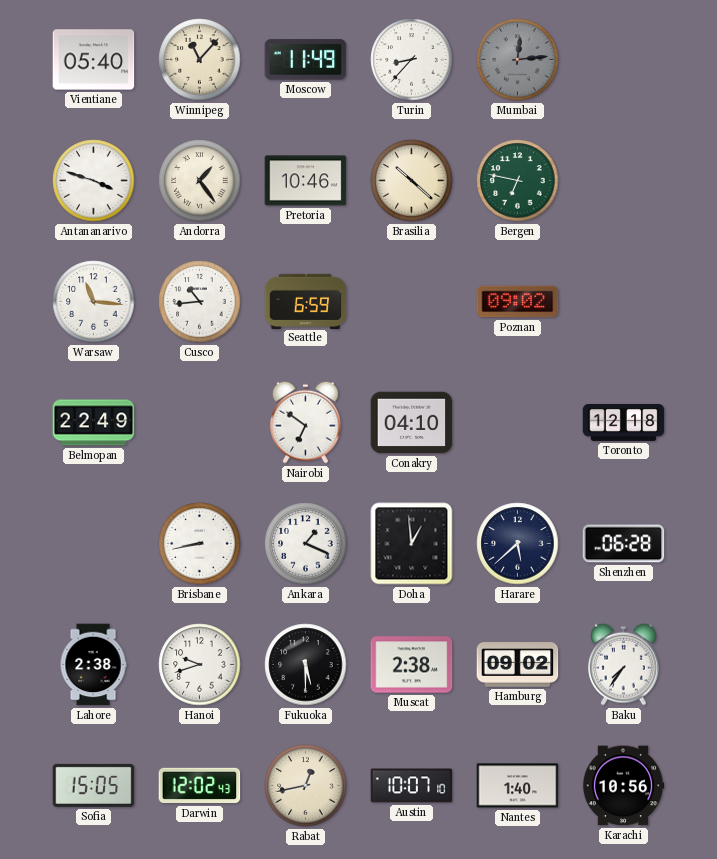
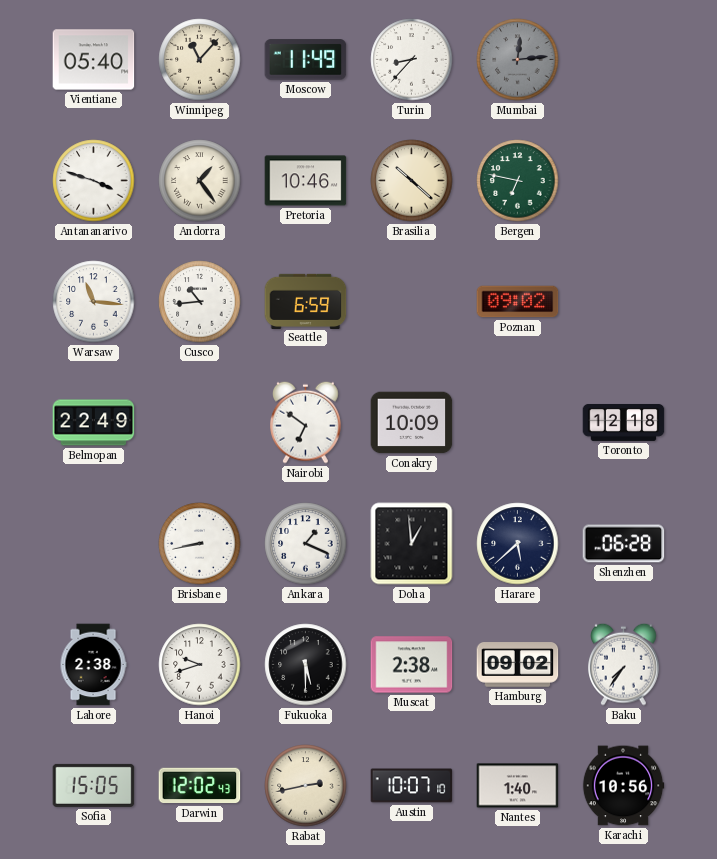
Conakry: 04:10 -> 10:09
Rabat: 12:43 -> 2:43
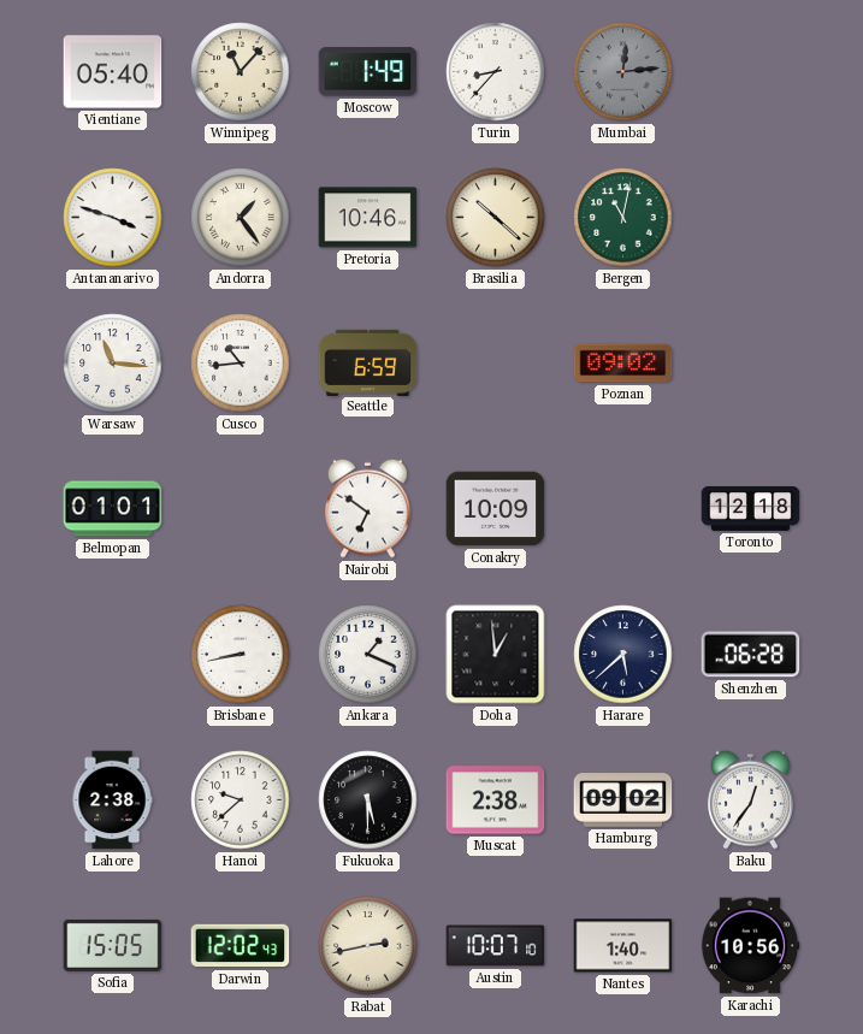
Moscow: 11:49 -> 1:49
Bergen: 6:47 -> 11:02
Belmopan: 22:49 -> 01:01
Hanoi: 9:42 -> 9:38
Baku: 7:36 -> 12:36
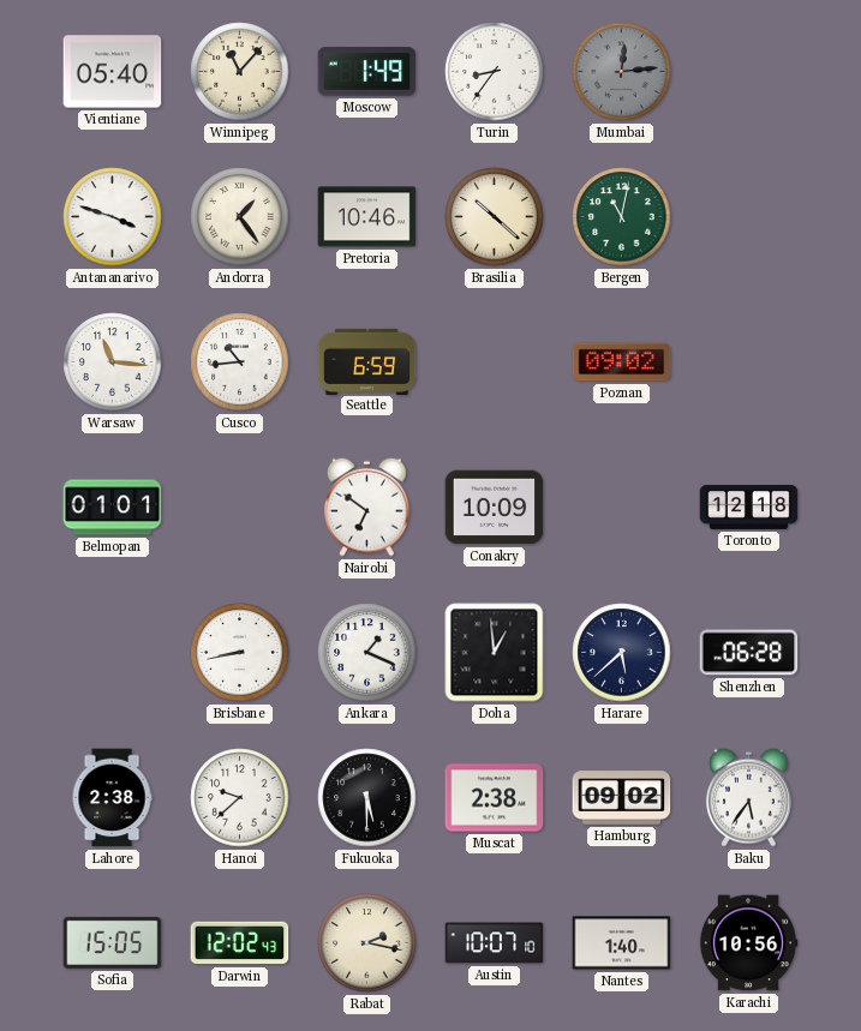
Turin: 8:37 -> 8:36
Baku: 12:36 -> 5:36
Rabat: 2:43 -> 2:17
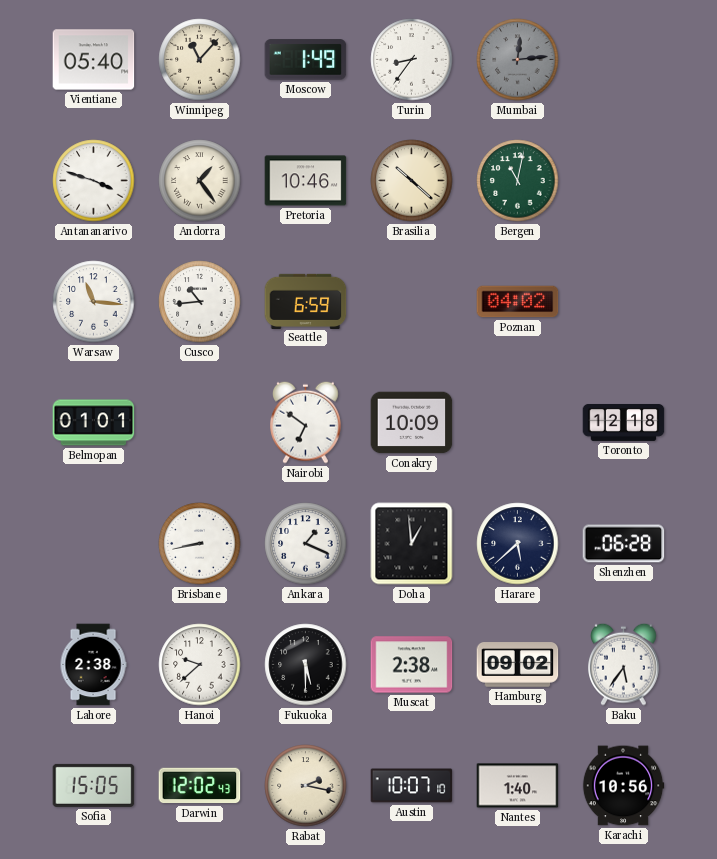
Poznan: 09:02 -> 04:02
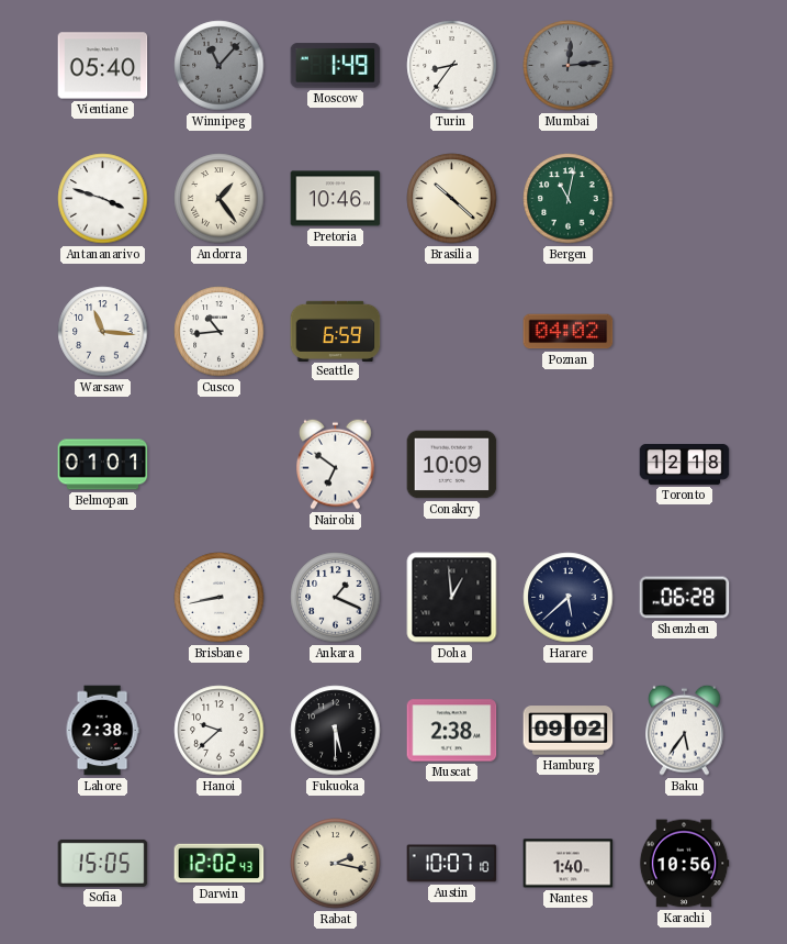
Winnipeg dial: cream -> grey
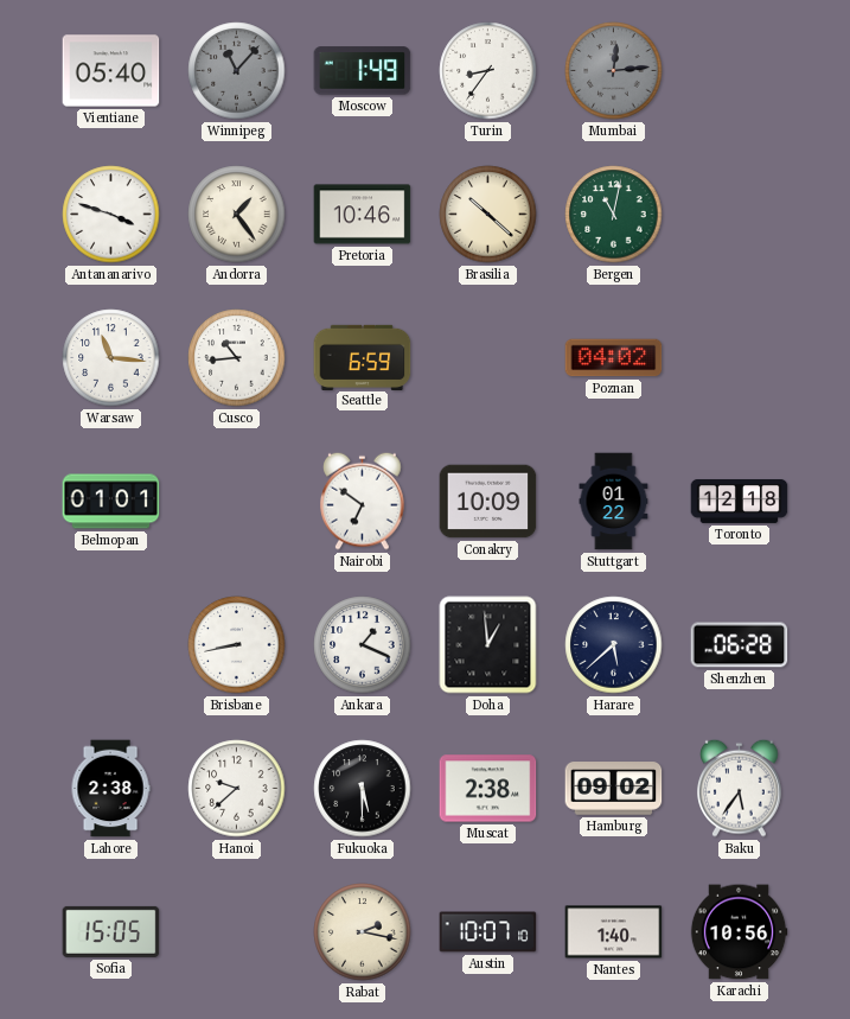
Stuttgart: none -> 01:22
Darwin: 12:02 -> none
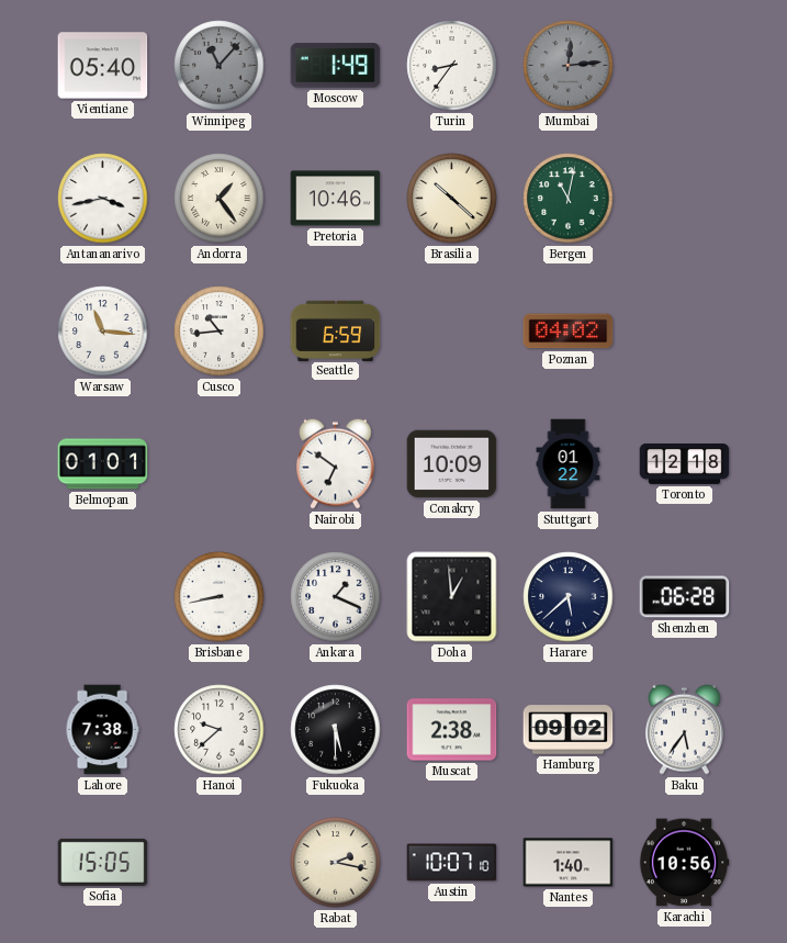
Antananarivo: 3:48 -> 3:43
Lahore: 2:38 -> 7:38
